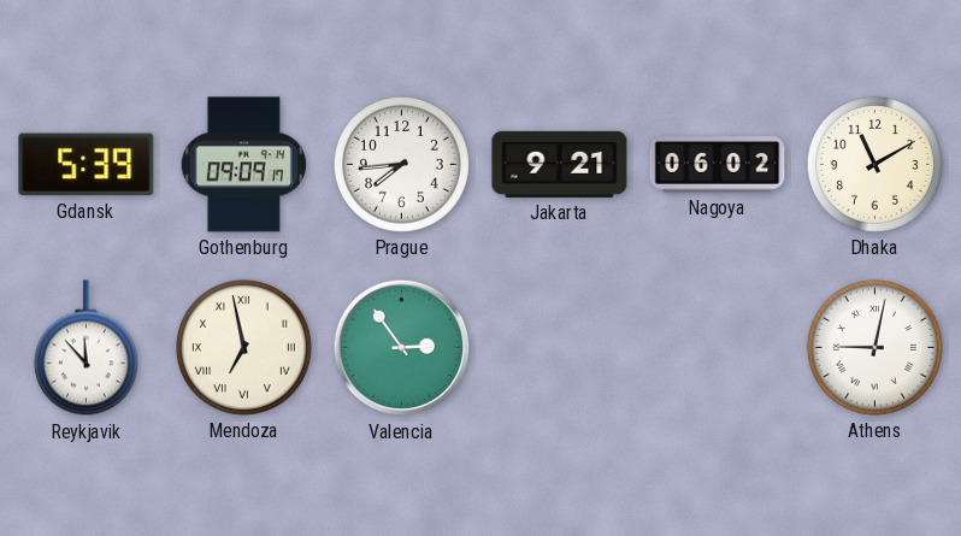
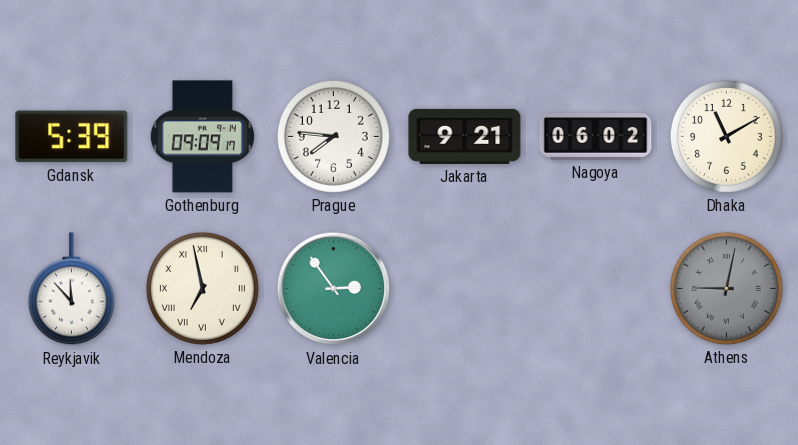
Prague: 7:44 -> 7:46
Athens dial: white -> grey
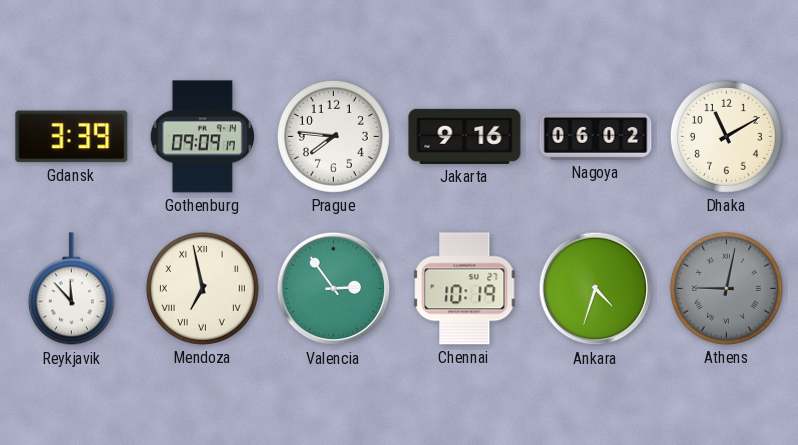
Gdansk: 5:39 -> 3:39
Jakarta: 9:21 -> 9:16
Chennai: none -> 10:19
Ankara: none -> 4:33
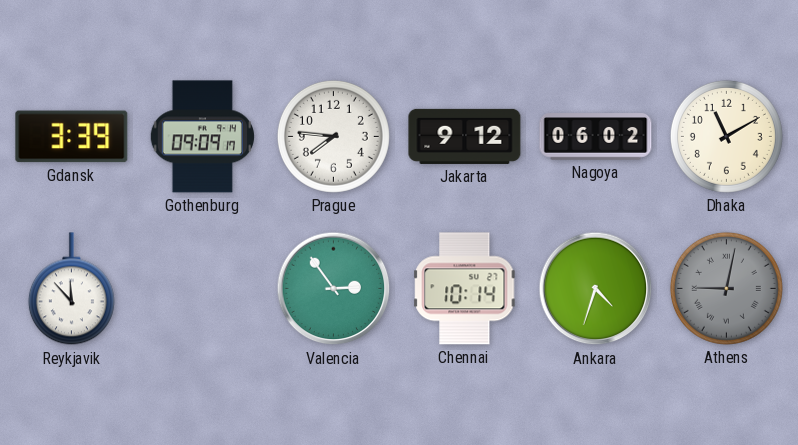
Jakarta: 9:16 -> 9:12
Mendoza: 6:58 -> none
Chennai: 10:19 -> 10:14
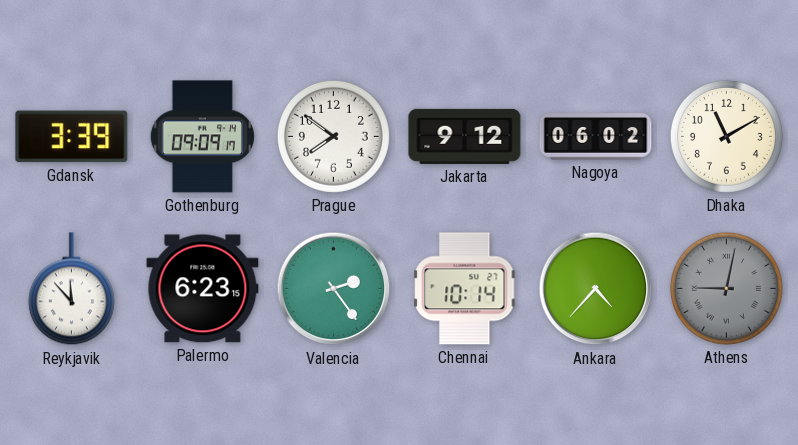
Prague: 7:46 -> 7:51
Palermo: none -> 6:23
Valencia: 2:54 -> 2:24
Ankara: 4:33 -> 4:37
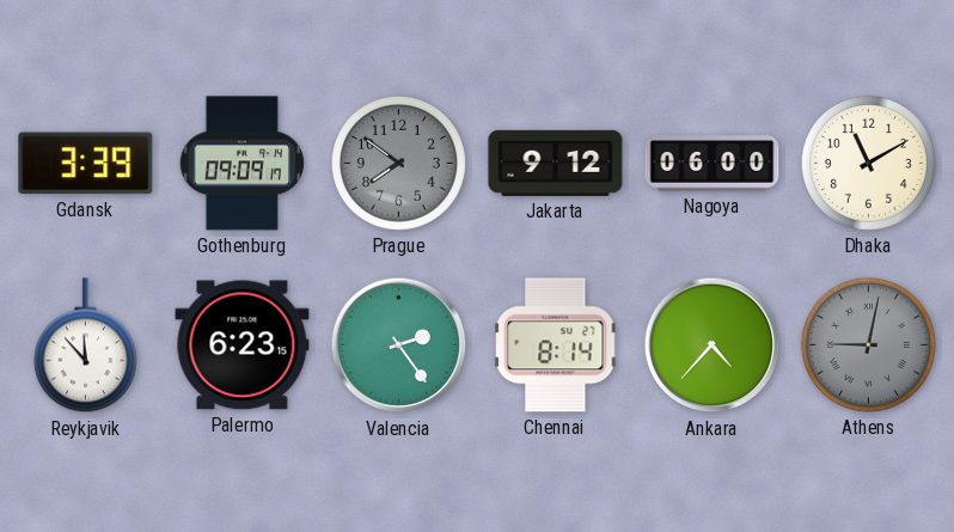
Prague dial: white -> grey
Nagoya: 06:02 -> 06:00
Chennai: 10:14 -> 8:14
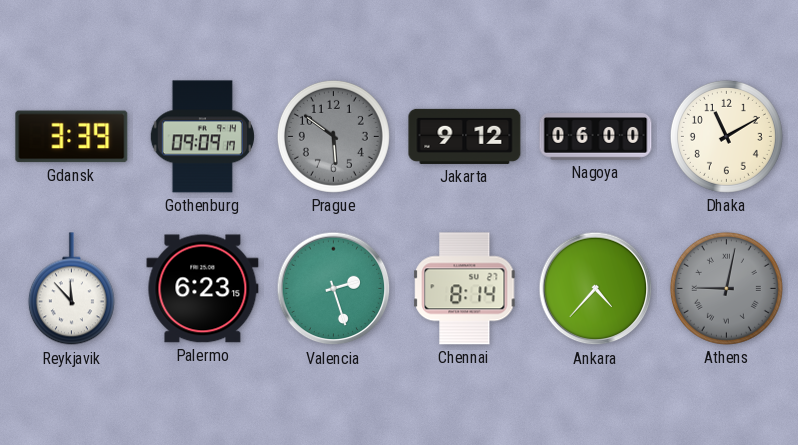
Prague: 7:51 -> 5:51
Valencia: 2:24 -> 2:27
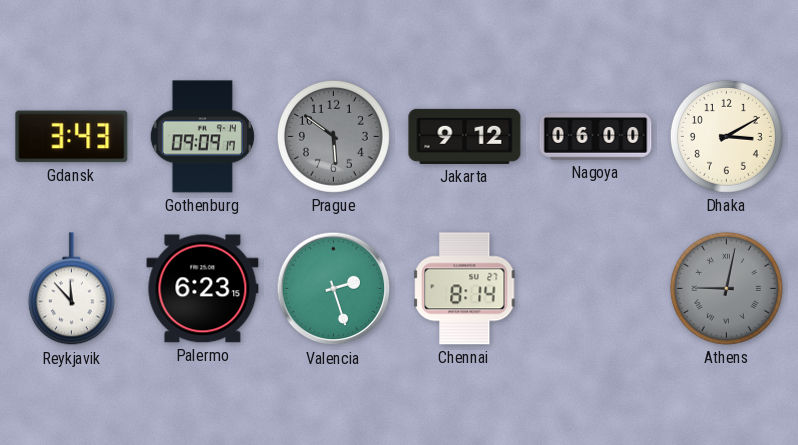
Gdansk: 3:39 -> 3:43
Dhaka: 11:10 -> 3:10
Ankara: 4:37 -> none
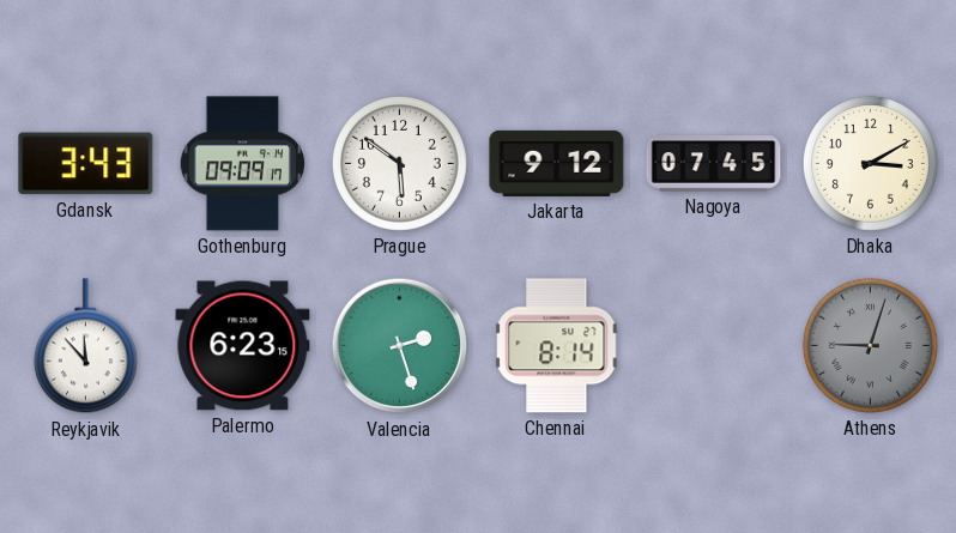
Prague dial: grey -> white
Nagoya: 06:00 -> 07:45
Athens: 9:02 -> 9:03
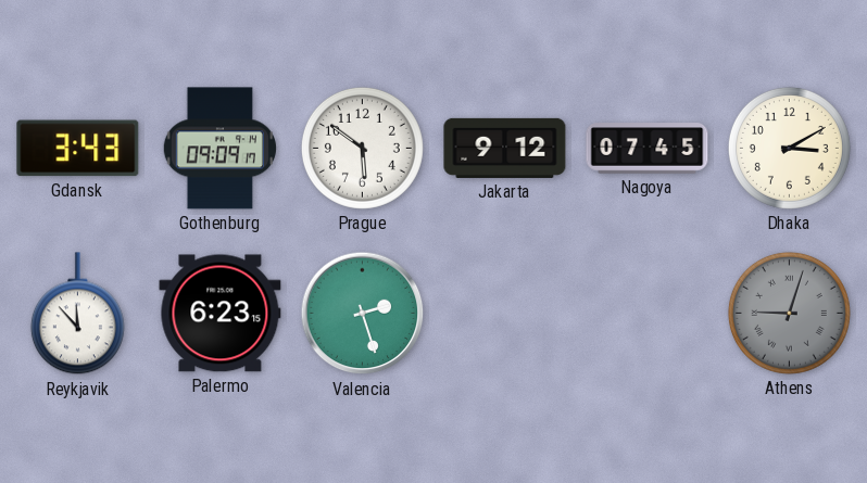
Chennai: 8:14 -> none
